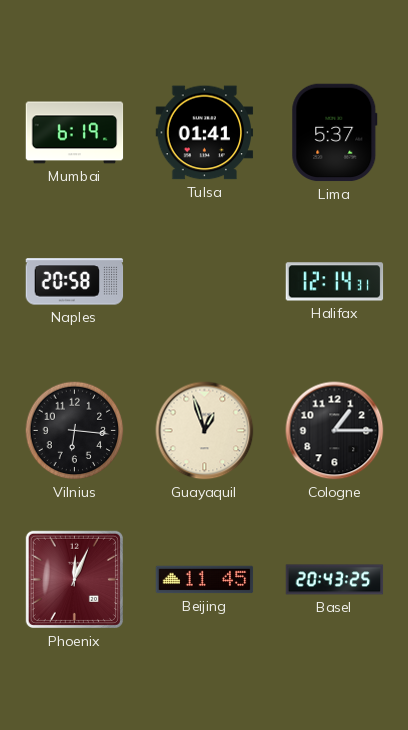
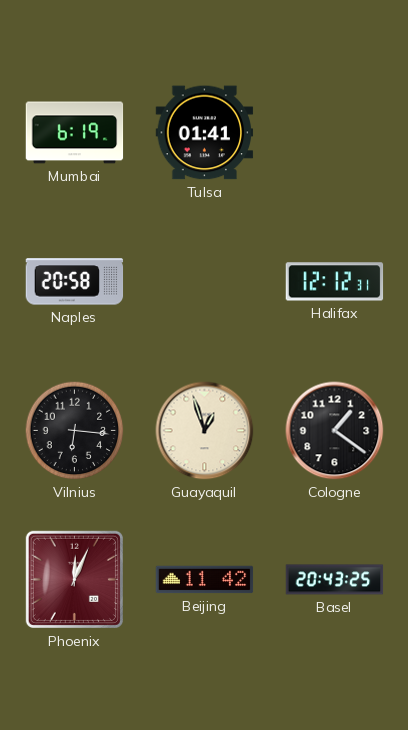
Lima: 5:37 -> none
Halifax: 12:14 -> 12:12
Cologne: 1:15 -> 1:21
Beijing: 11:45 -> 11:42
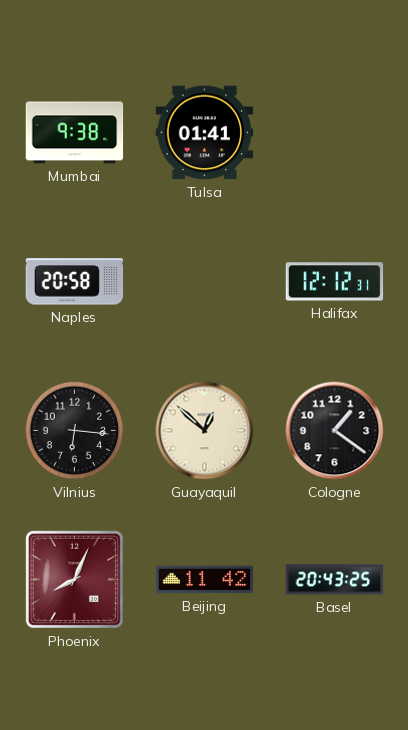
Mumbai: 6:19 -> 9:38
Guayaquil: 12:57 -> 12:52
Phoenix: 12:04 -> 8:04
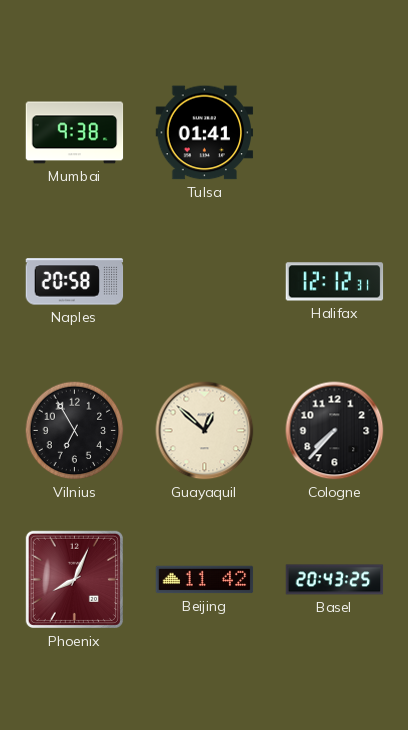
Vilnius: 6:16 -> 6:55
Cologne: 1:21 -> 7:37
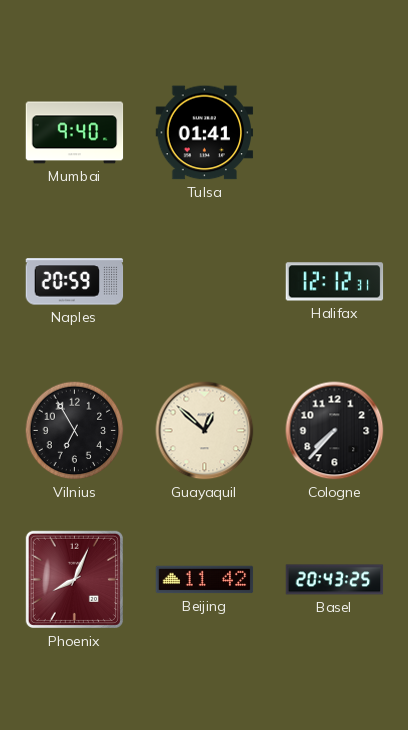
Mumbai: 9:38 -> 9:40
Naples: 20:58 -> 20:59
